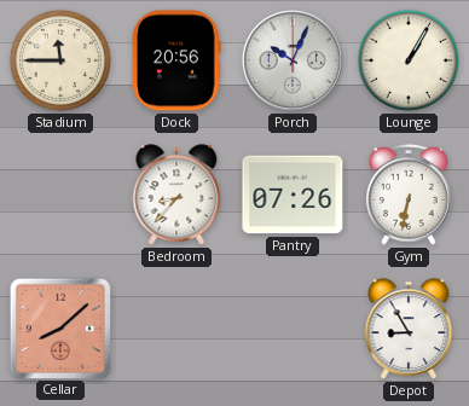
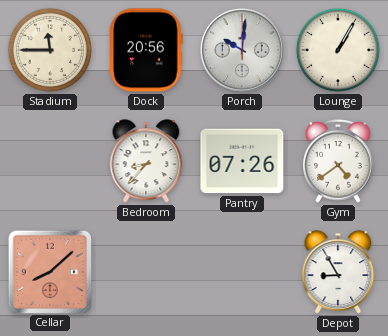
Porch: 10:04 -> 10:01
Gym: 6:32 -> 4:39
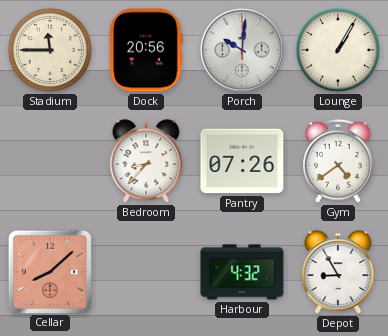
Harbour: none -> 4:32
